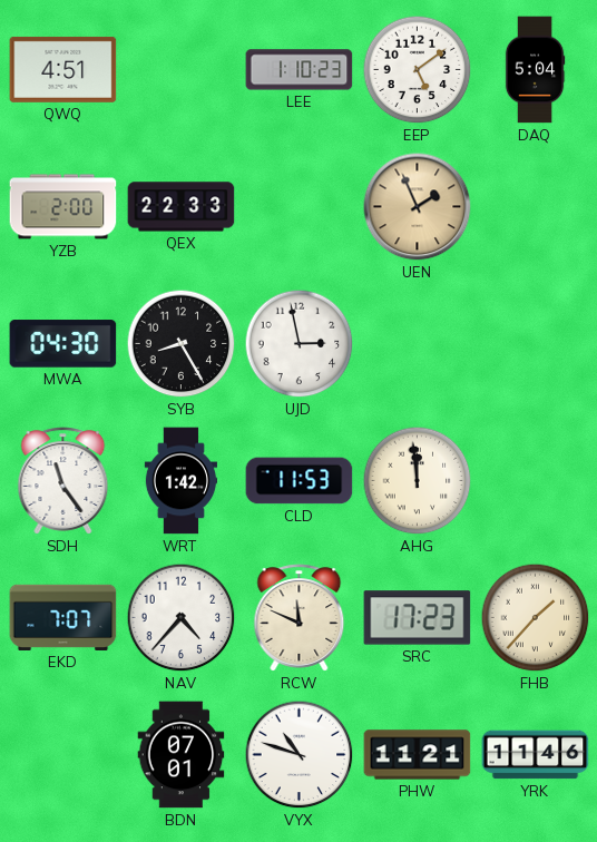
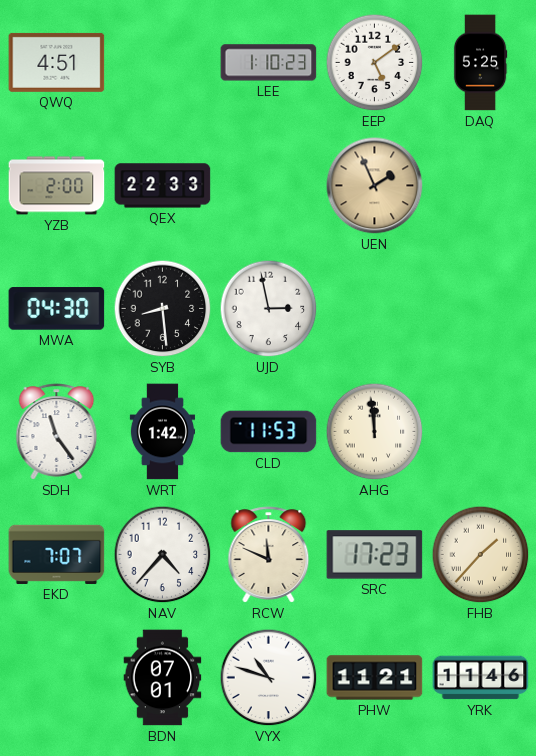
DAQ: 5:04 -> 5:25
SYB: 8:25 -> 8:29
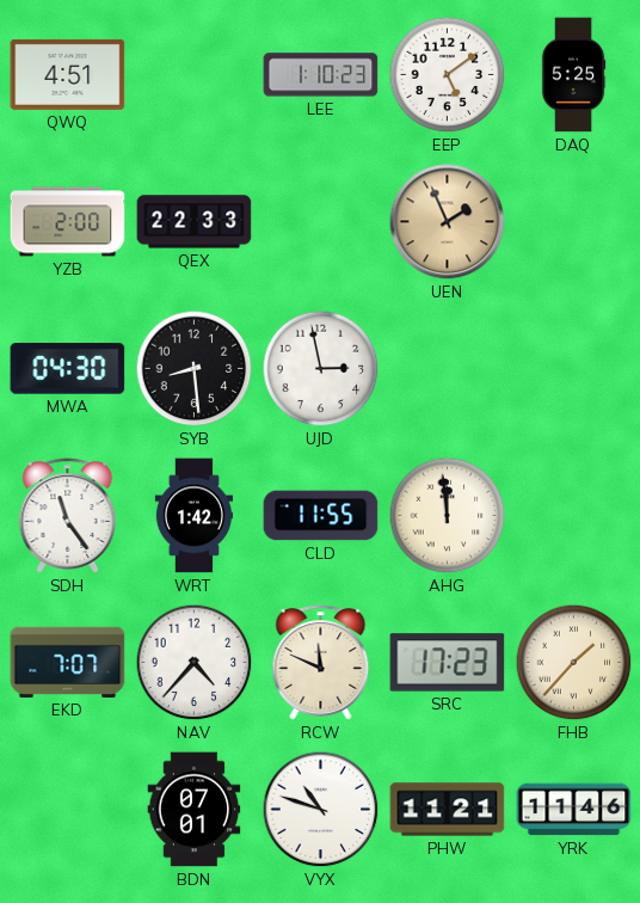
CLD: 11:53 -> 11:55
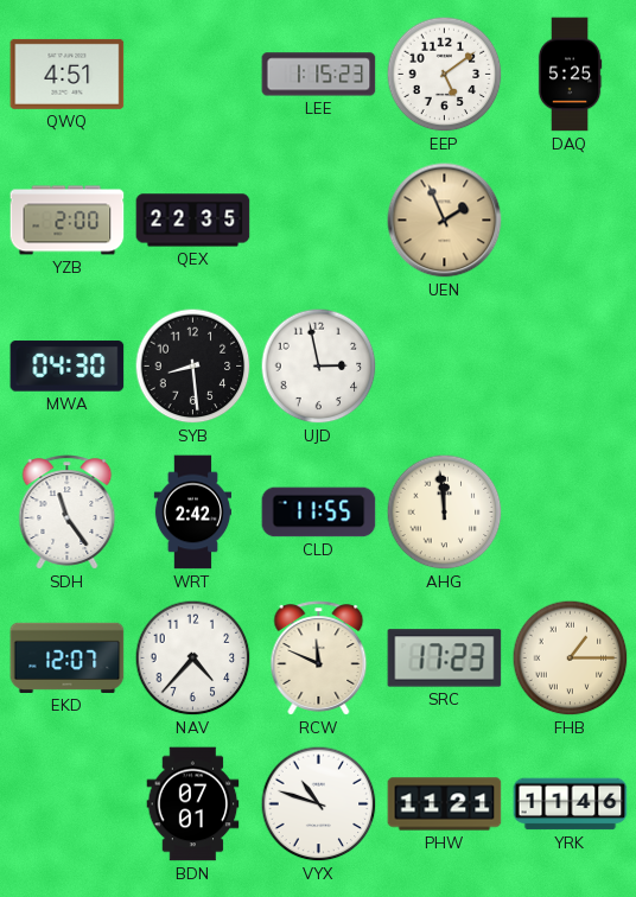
LEE: 1:10 -> 1:15
QEX: 22:33 -> 22:35
WRT: 1:42 -> 2:42
EKD: 7:07 -> 12:07
FHB: 1:37 -> 1:15
